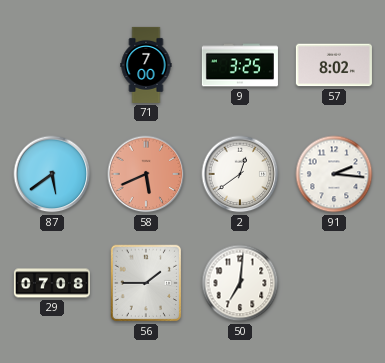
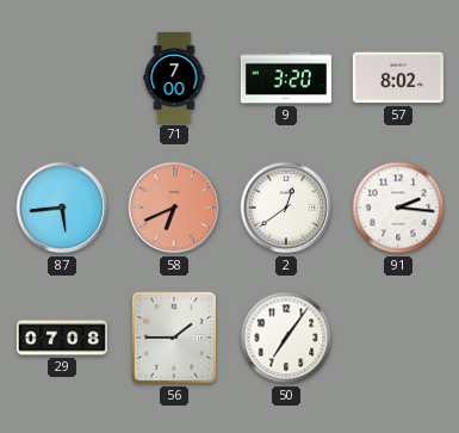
9: 3:25 -> 3:20
87: 5:39 -> 5:44
58: 5:41 -> 6:41
50: 7:01 -> 7:06
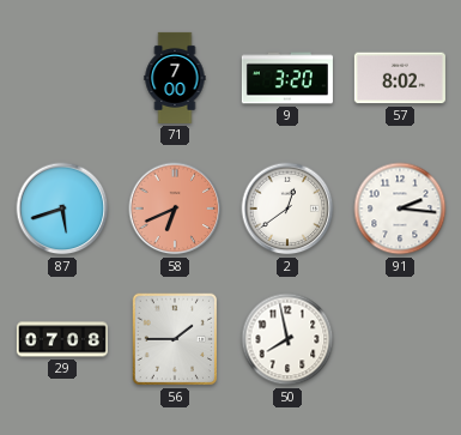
87: 5:44 -> 5:42
50: 7:06 -> 7:58
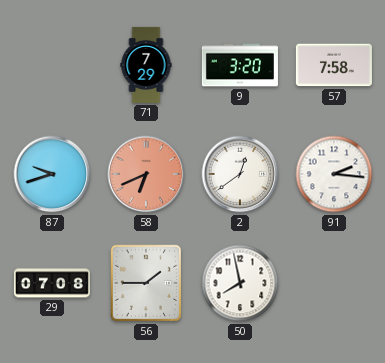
71: 7:00 -> 7:29
57: 8:02 -> 7:58
87: 5:42 -> 9:42
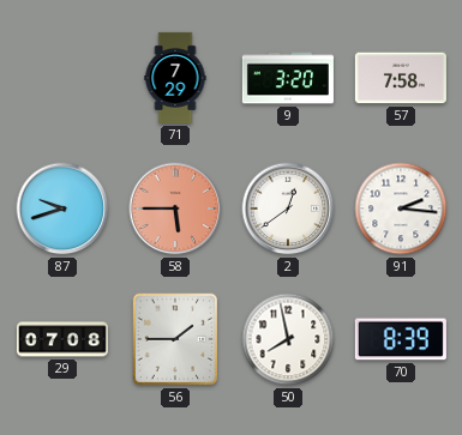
58: 6:41 -> 5:45
70: none -> 8:39
